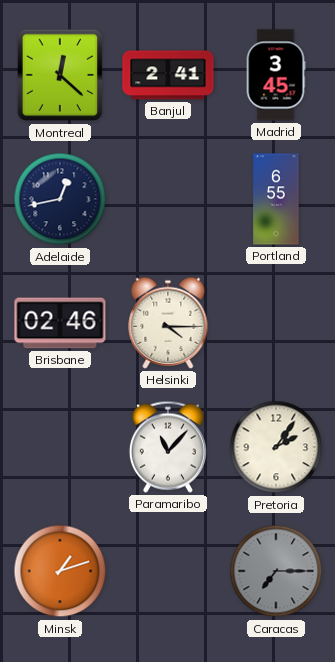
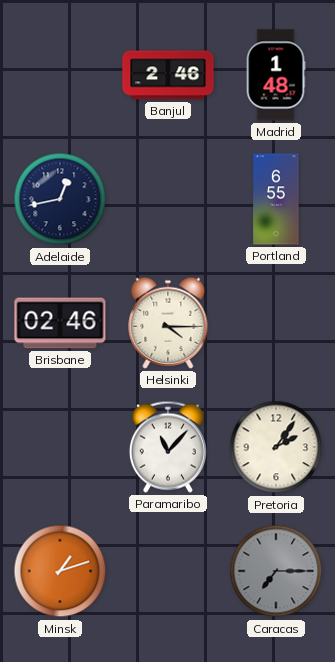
Montreal: 12:22 -> none
Banjul: 2:41 -> 2:46
Madrid: 3:45 -> 1:48
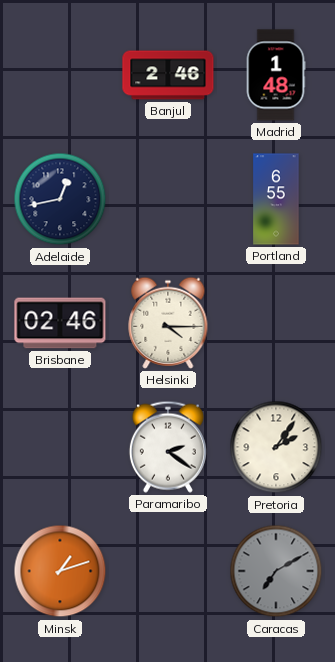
Paramaribo: 11:07 -> 2:21
Caracas: 7:15 -> 7:10
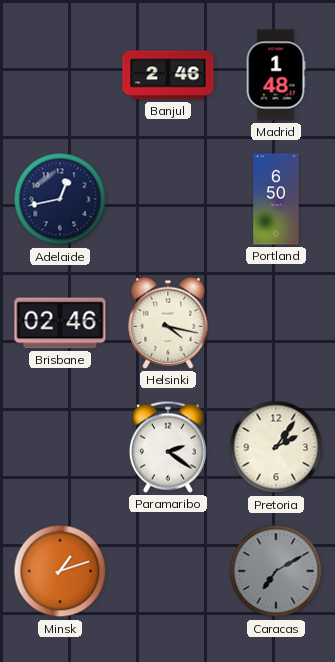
Portland: 6:55 -> 6:50
Helsinki: 4:15 -> 4:17
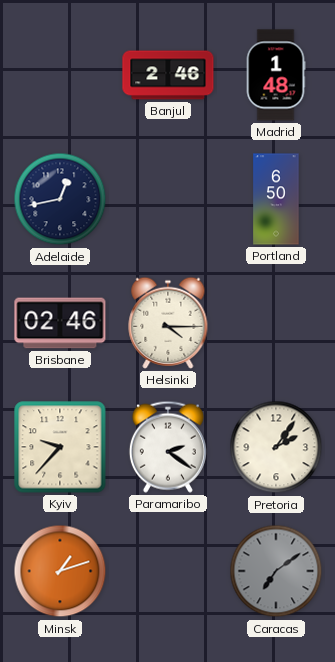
Helsinki: 4:17 -> 4:15
Kyiv: none -> 9:37
Caracas: 7:10 -> 7:09
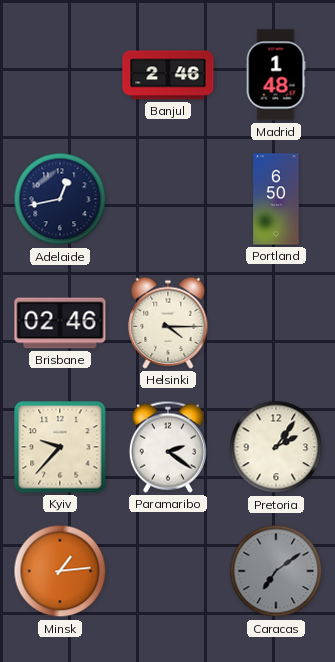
Minsk: 1:12 -> 1:14
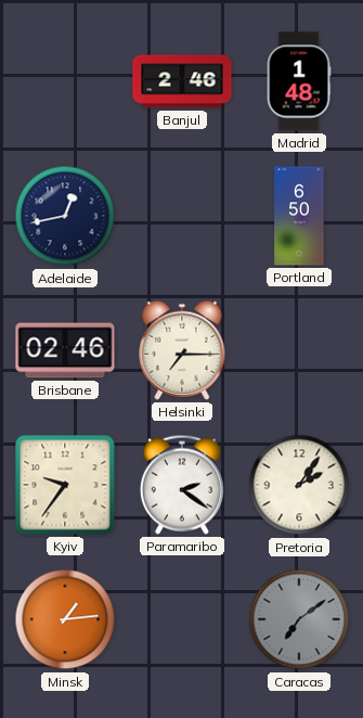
Helsinki: 4:15 -> 7:15
Kyiv: 9:37 -> 9:36
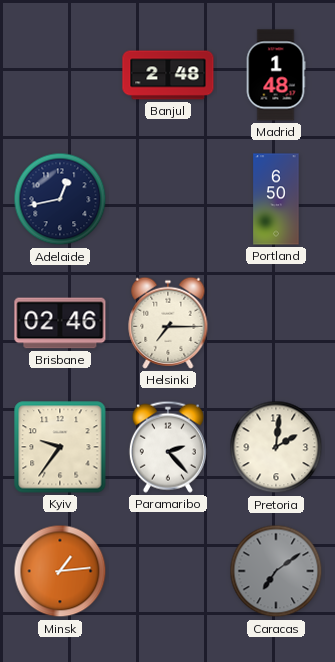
Banjul: 2:46 -> 2:48
Paramaribo: 2:21 -> 2:23
Pretoria: 2:06 -> 2:01
